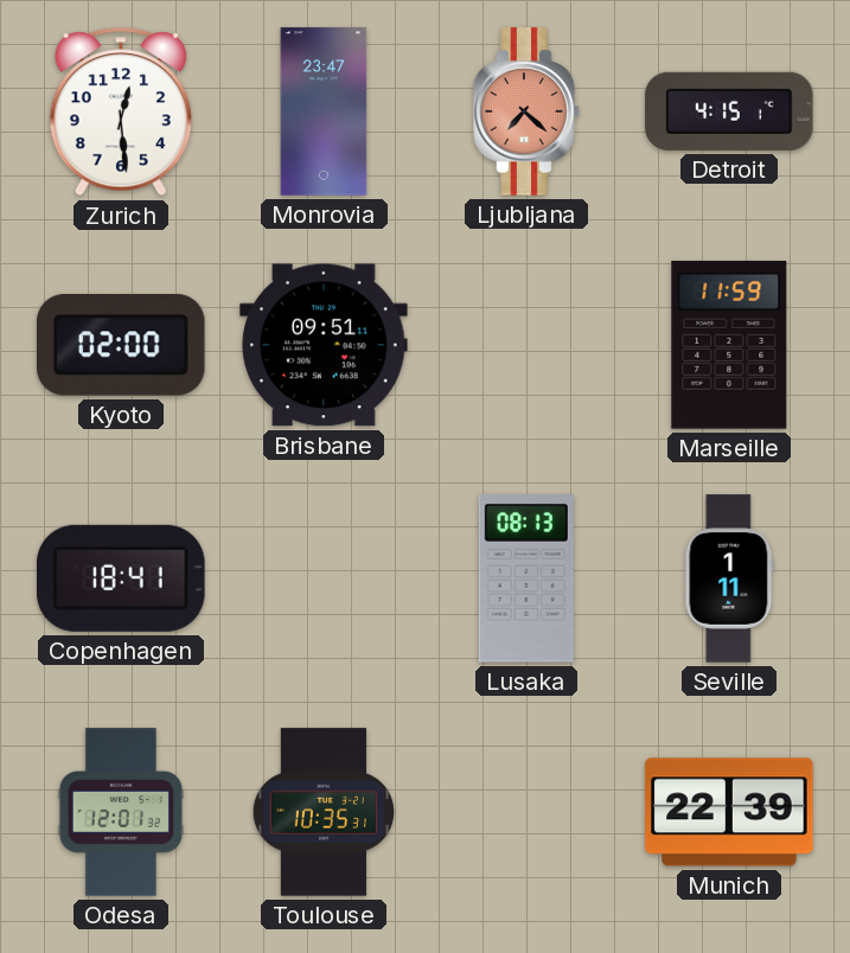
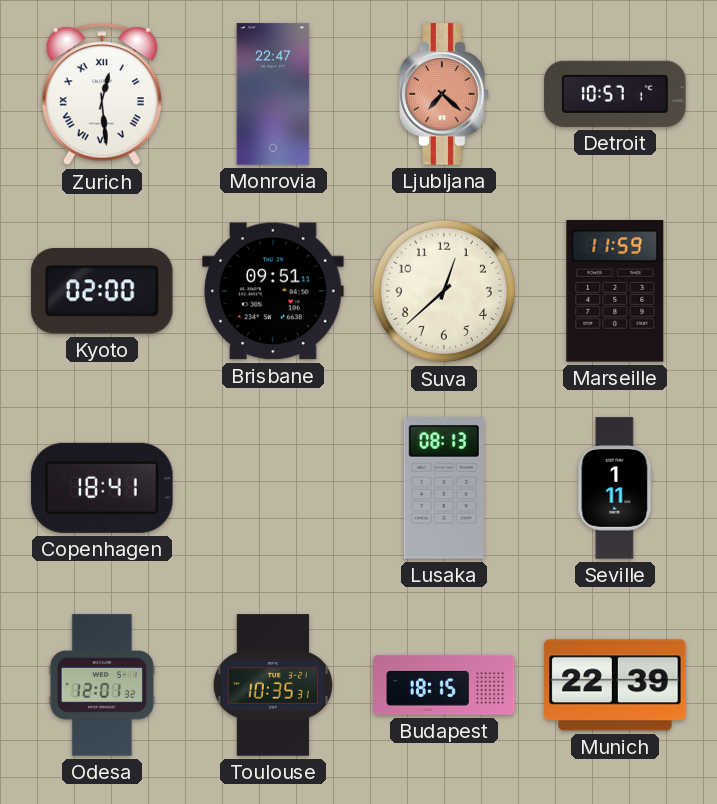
Zurich numerals: Arabic -> Roman
Monrovia: 23:47 -> 22:47
Detroit: 4:15 -> 10:57
Suva: none -> 12:38
Budapest: none -> 18:15
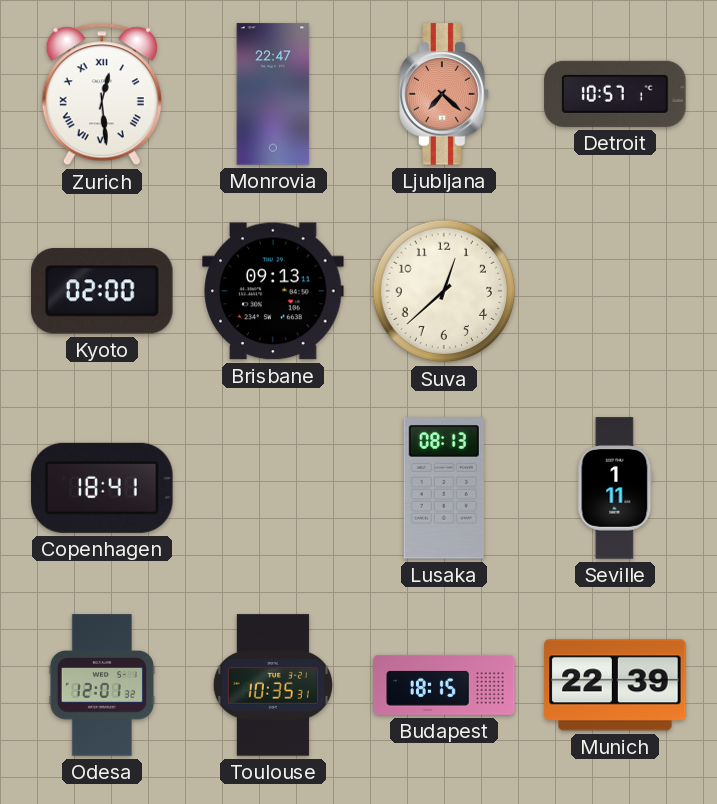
Brisbane: 09:51 -> 09:13
Marseille: 11:59 -> none
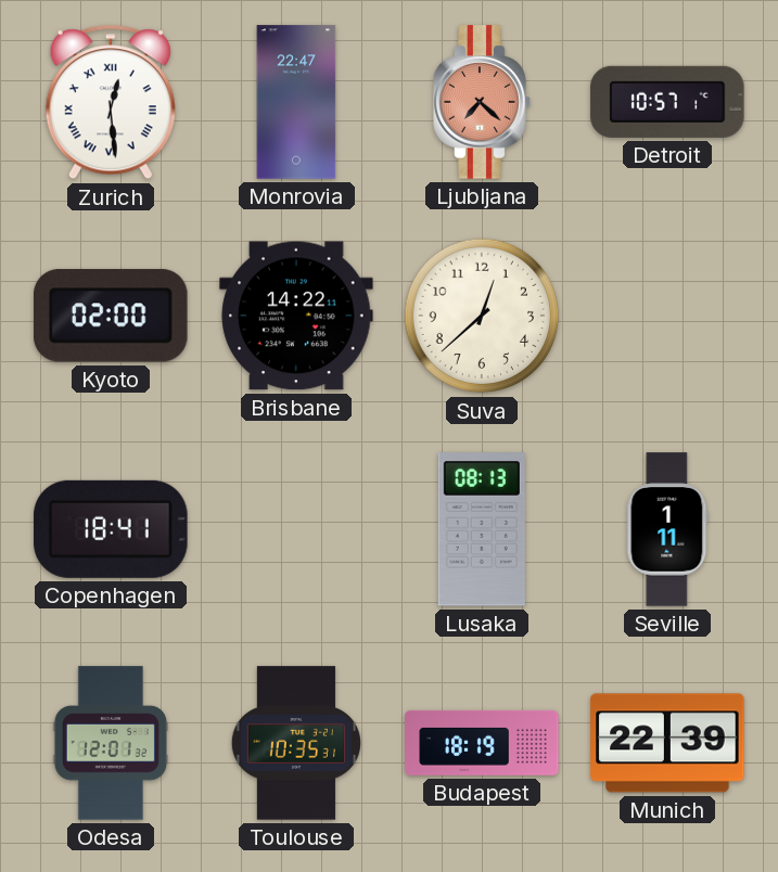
Brisbane: 09:13 -> 14:22
Budapest: 18:15 -> 18:19
